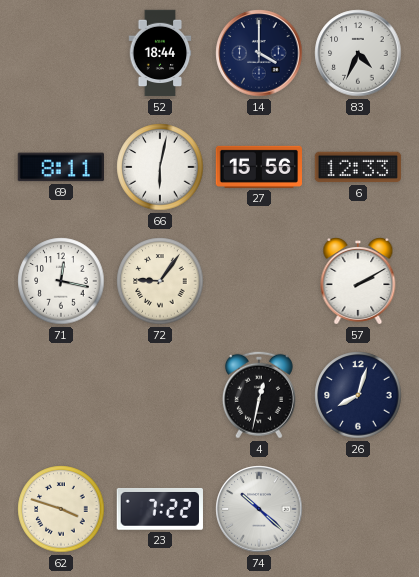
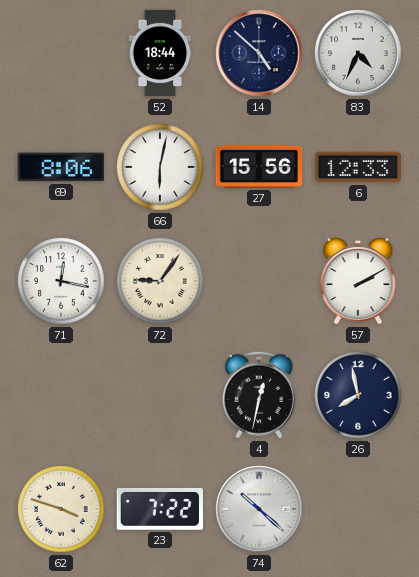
14: 4:00 -> 4:52
69: 8:11 -> 8:06
26: 8:03 -> 7:58
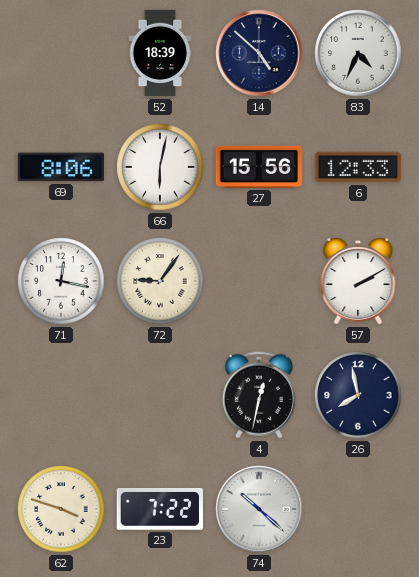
52: 18:44 -> 18:39
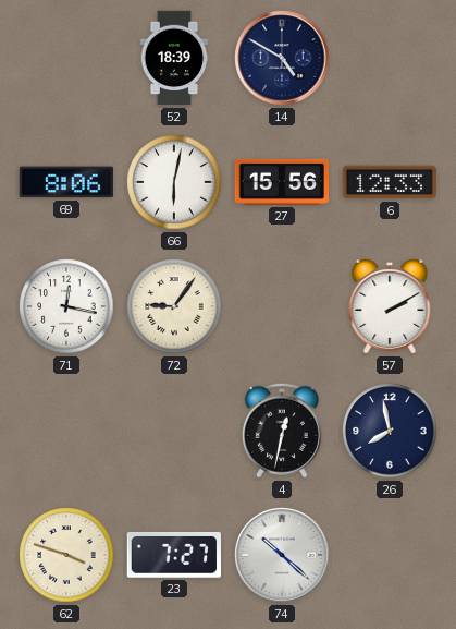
14: 4:52 -> 4:50
83: 4:34 -> none
23: 7:22 -> 7:27
